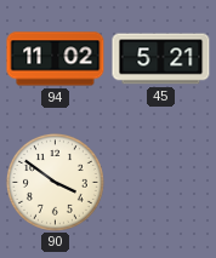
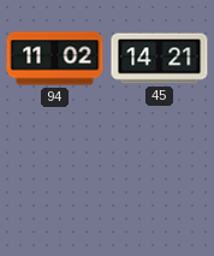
45: 5:21 -> 14:21
90: 3:51 -> none
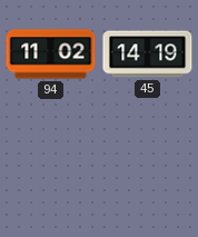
45: 14:21 -> 14:19
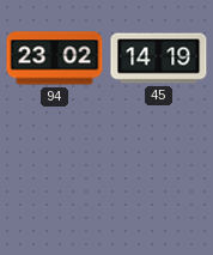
94: 11:02 -> 23:02
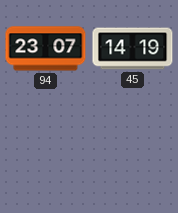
94: 23:02 -> 23:07
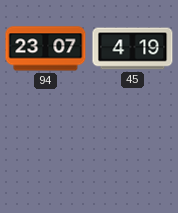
45: 14:19 -> 4:19
